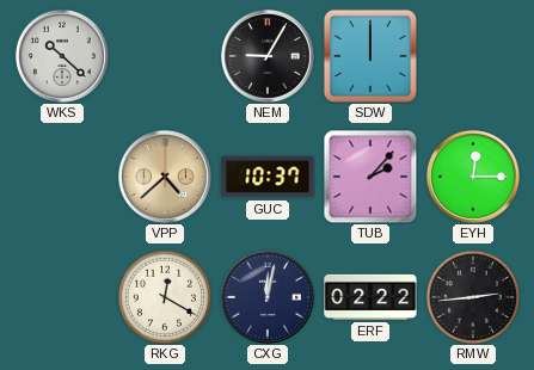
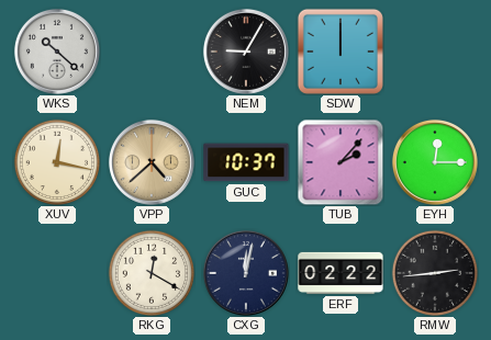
XUV: none -> 12:17
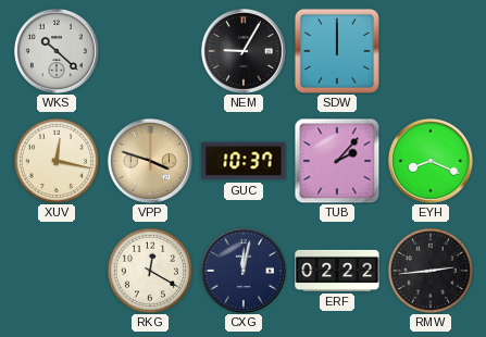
VPP: 4:38 -> 3:48
EYH: 12:15 -> 8:19
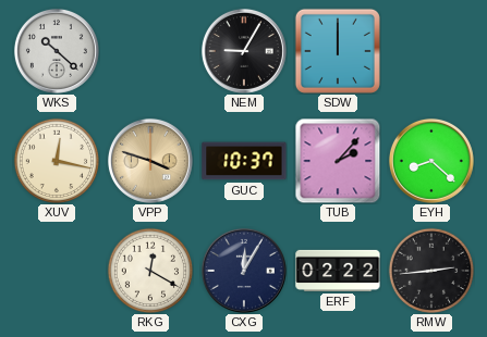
EYH: 8:19 -> 8:22
CXG: 12:02 -> 12:05
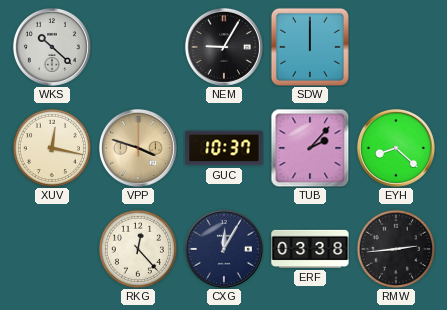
RKG: 12:20 -> 12:23
ERF: 02:22 -> 03:38
